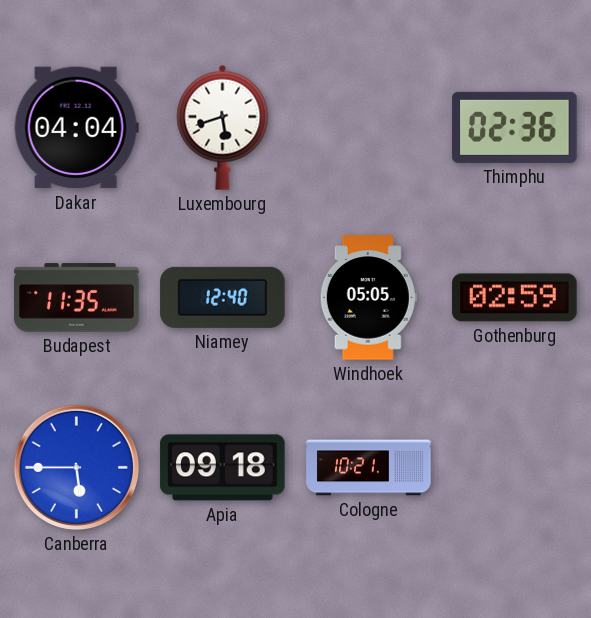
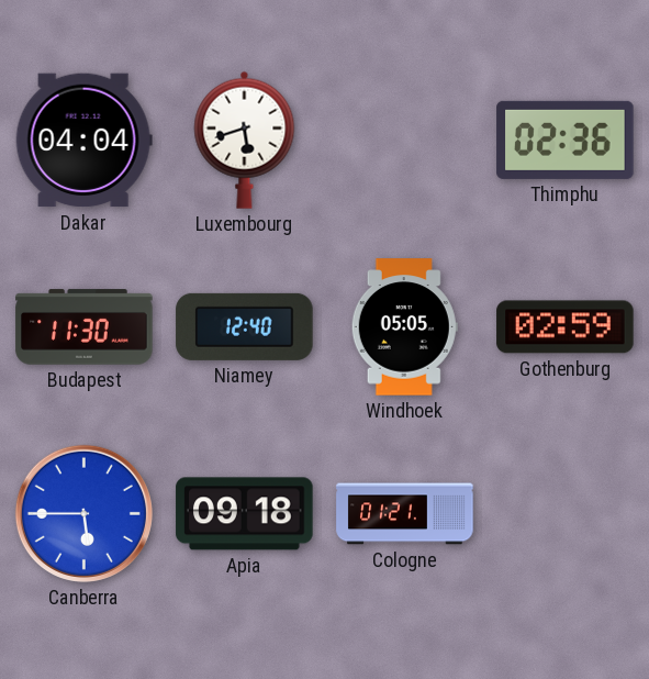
Budapest: 11:35 -> 11:30
Cologne: 10:21 -> 01:21
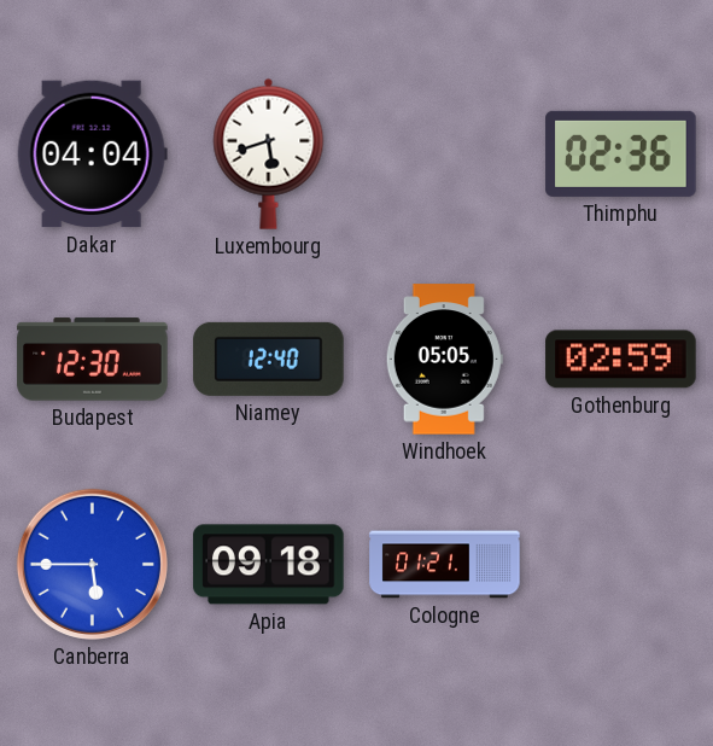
Budapest: 11:30 -> 12:30
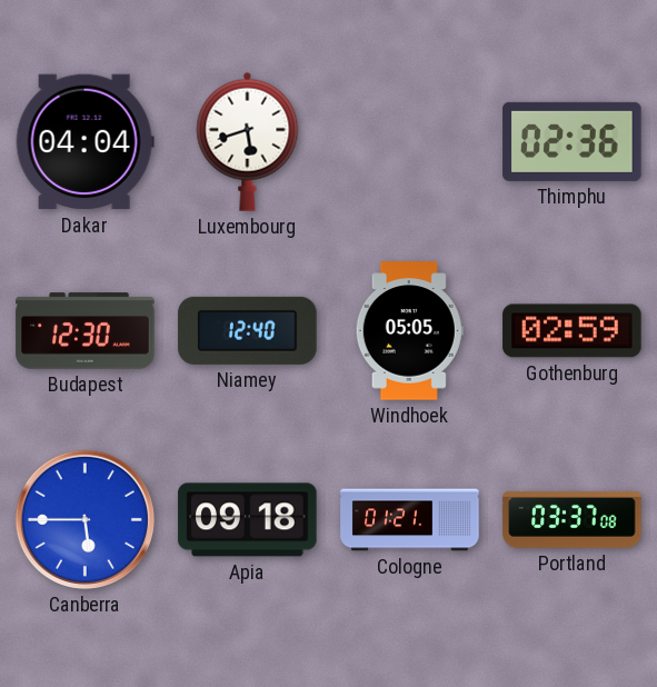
Portland: none -> 03:37
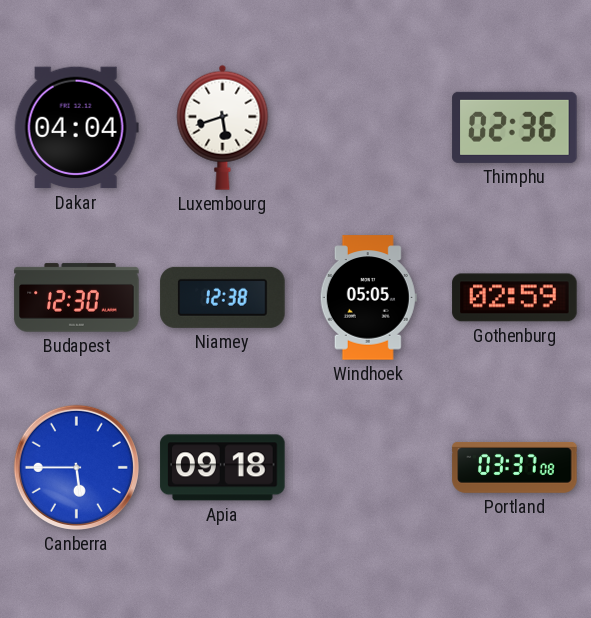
Niamey: 12:40 -> 12:38
Cologne: 01:21 -> none
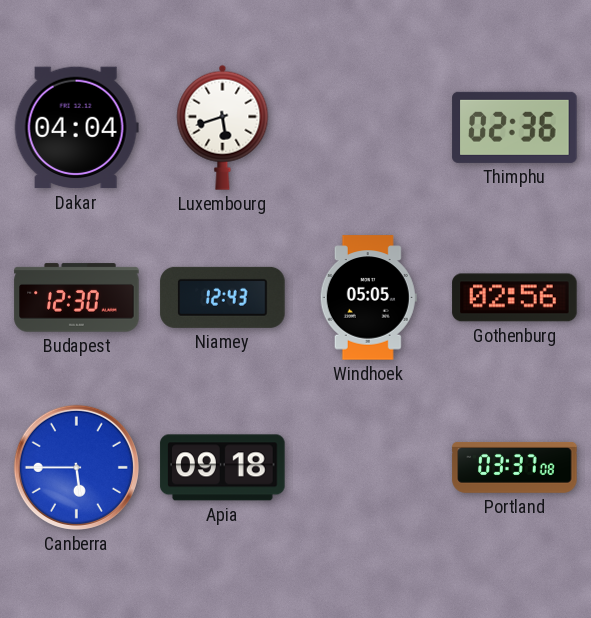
Niamey: 12:38 -> 12:43
Gothenburg: 02:59 -> 02:56
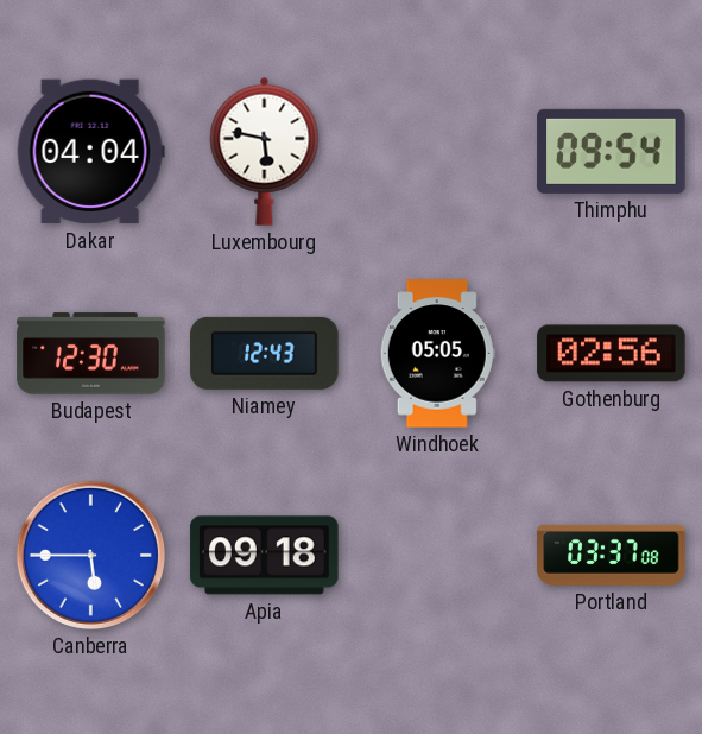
Luxembourg: 5:42 -> 5:47
Thimphu: 02:36 -> 09:54
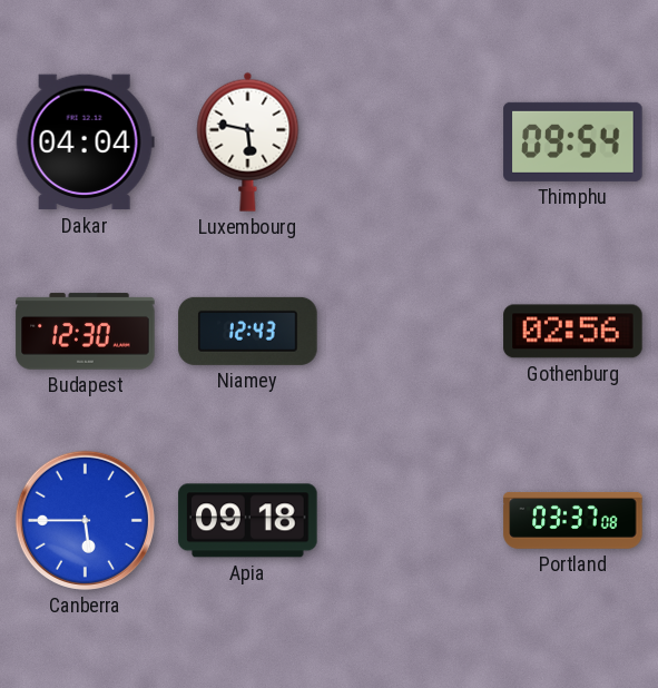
Windhoek: 05:05 -> none
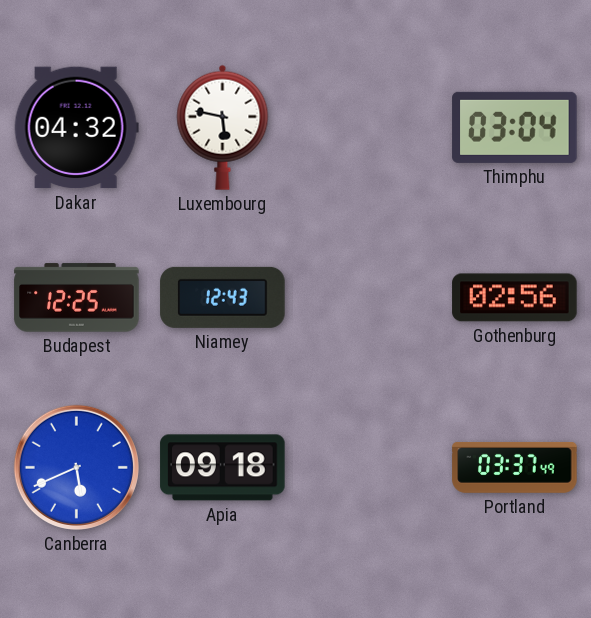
Dakar: 04:04 -> 04:32
Thimphu: 09:54 -> 03:04
Budapest: 12:30 -> 12:25
Canberra: 5:45 -> 5:41
Portland: 03:37:08 -> 03:37:49
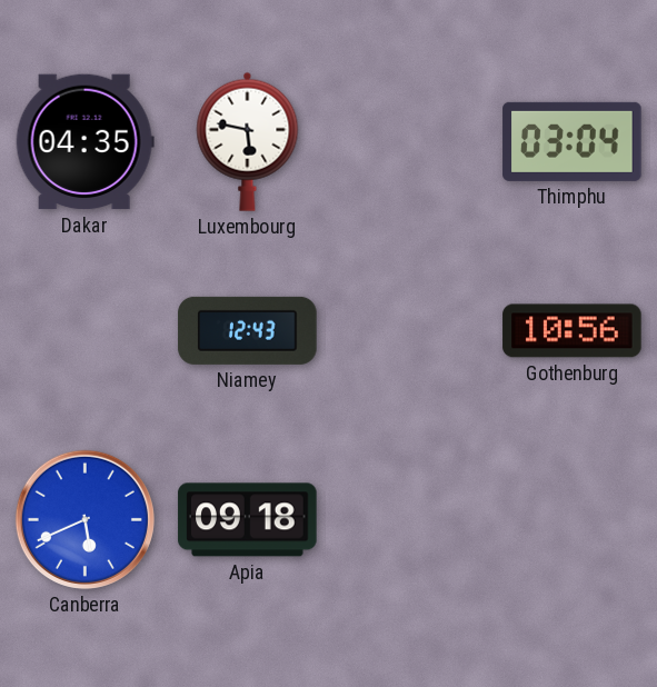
Dakar: 04:32 -> 04:35
Budapest: 12:25 -> none
Gothenburg: 02:56 -> 10:56
Portland: 03:37 -> none
